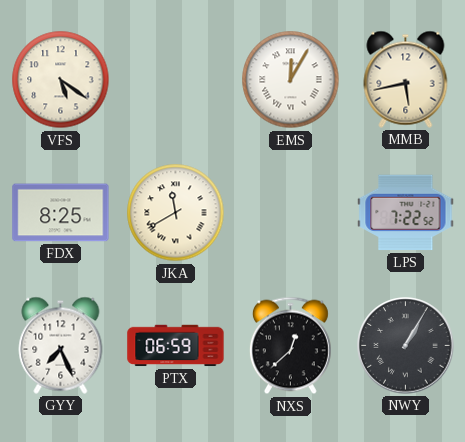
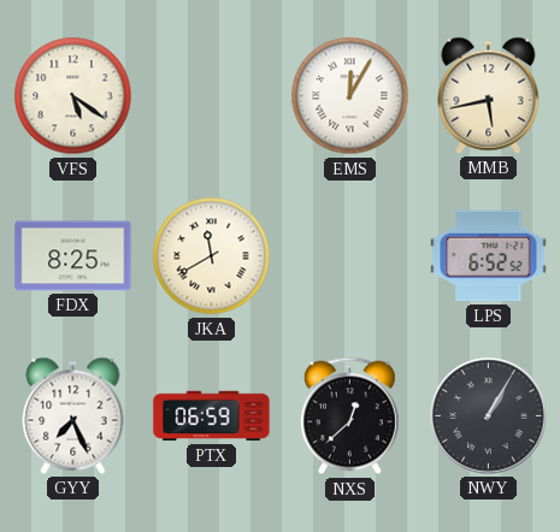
LPS: 7:22 -> 6:52
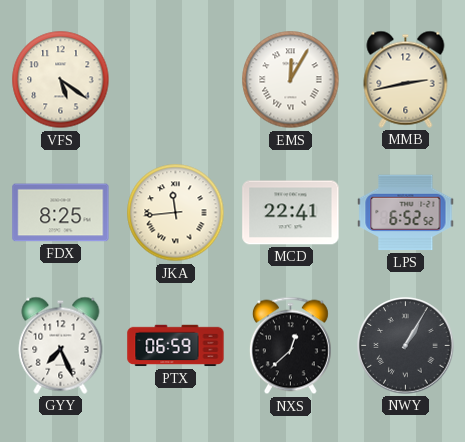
MMB: 5:43 -> 2:43
JKA: 11:40 -> 11:44
MCD: none -> 22:41
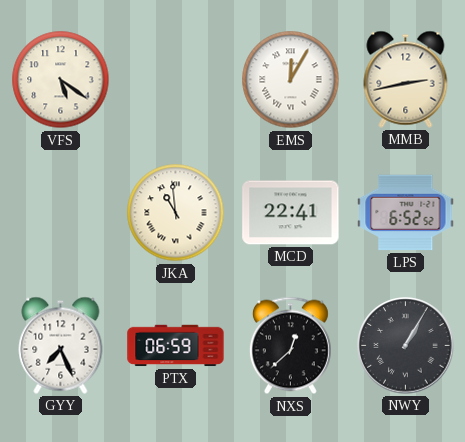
FDX: 8:25 -> none
JKA: 11:44 -> 10:59
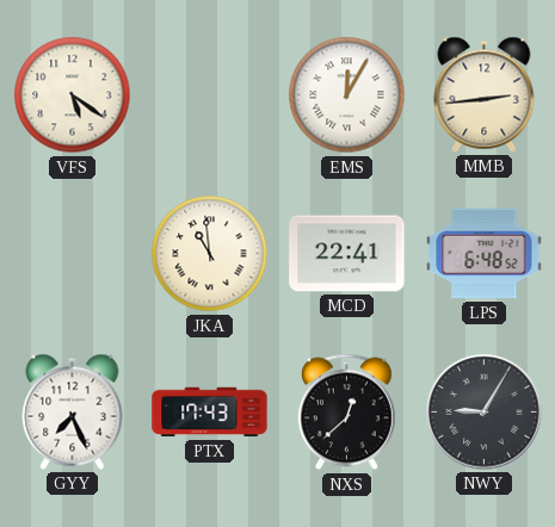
MMB: 2:43 -> 2:44
LPS: 6:52 -> 6:48
PTX: 06:59 -> 17:43
NWY: 1:05 -> 9:05
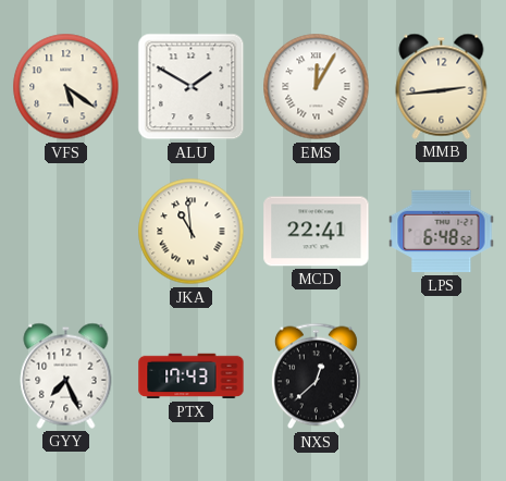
ALU: none -> 1:50
NWY: 9:05 -> none
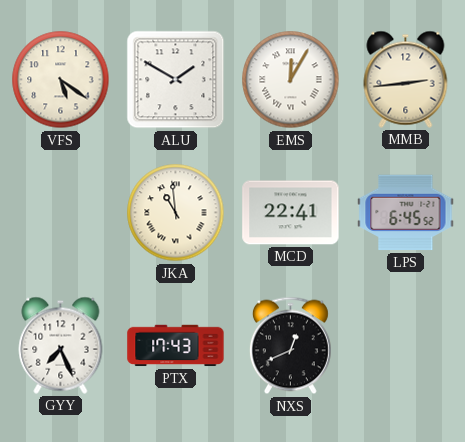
LPS: 6:48 -> 6:45
NXS: 12:38 -> 12:41
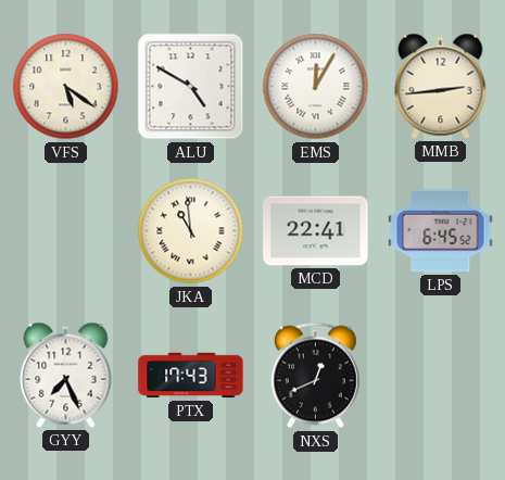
ALU: 1:50 -> 4:50
